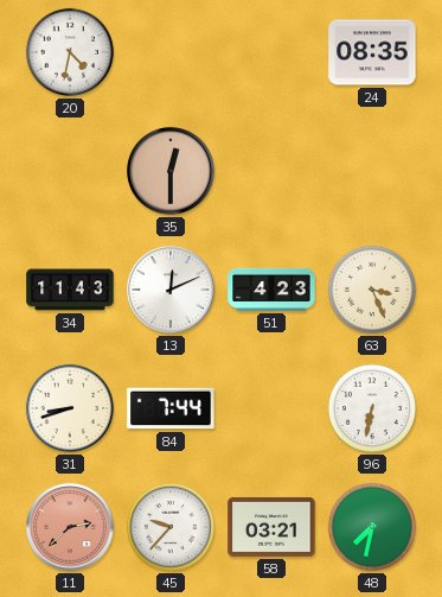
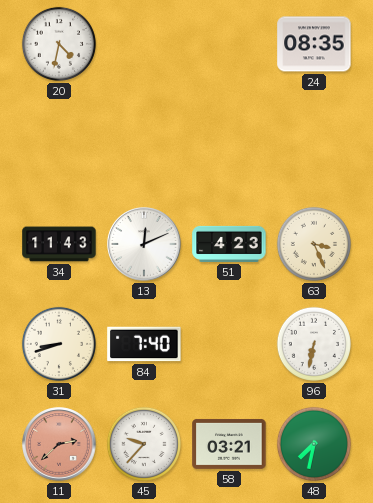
35: 12:30 -> none
84: 7:44 -> 7:40
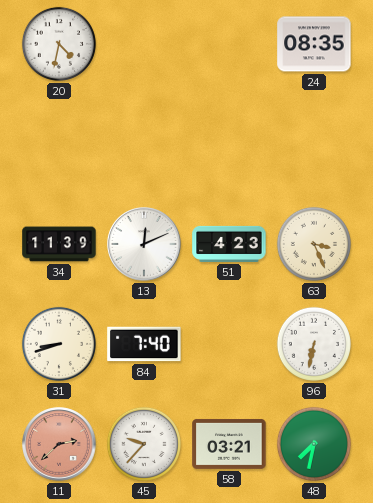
34: 11:43 -> 11:39
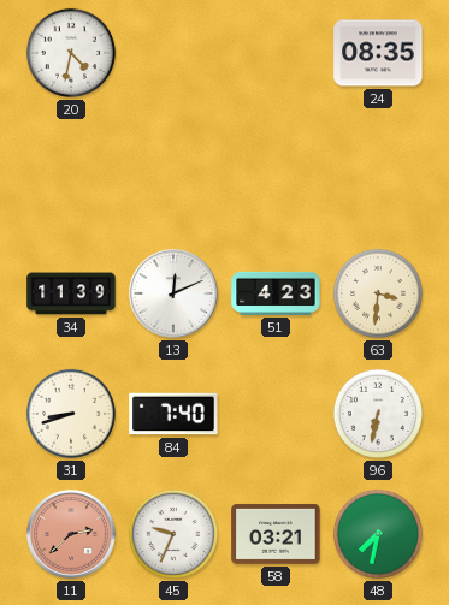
63: 3:26 -> 3:31
45: 9:37 -> 9:34
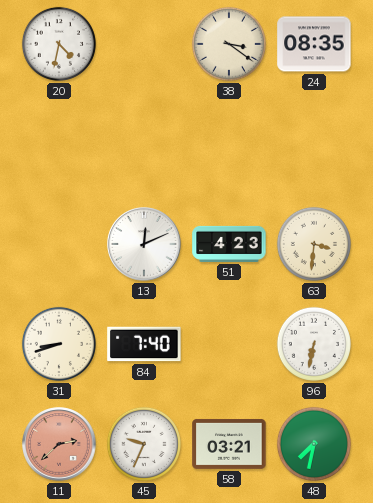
38: none -> 3:21
34: 11:39 -> none
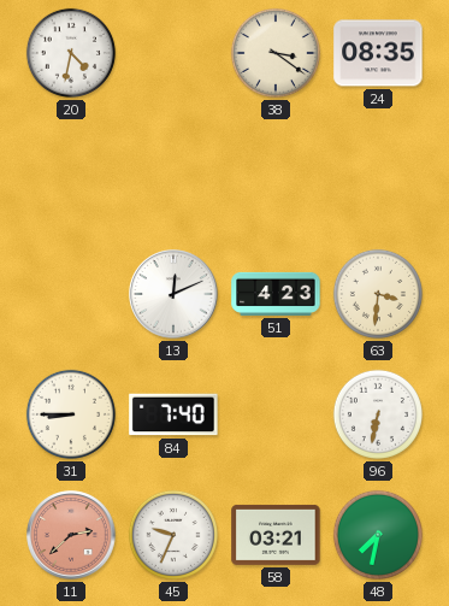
31: 8:42 -> 8:45
